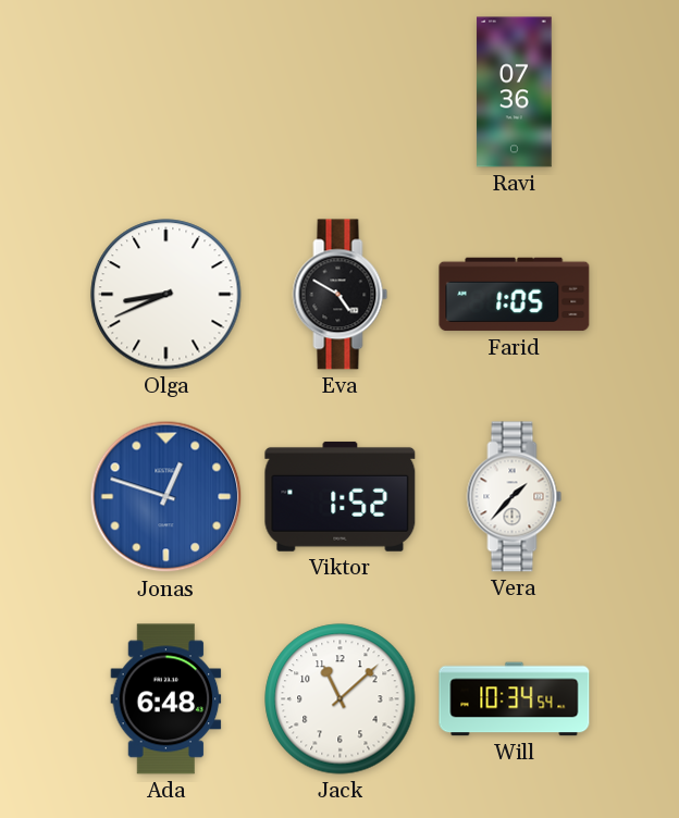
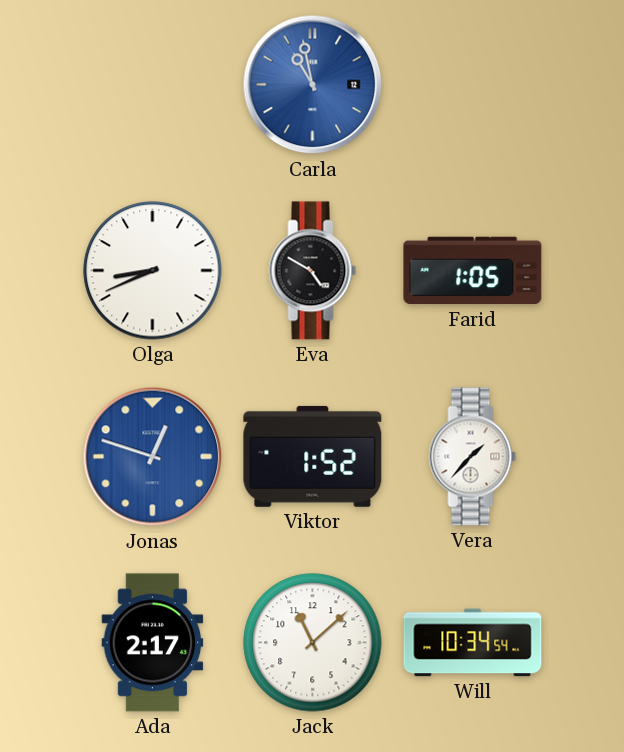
Carla: none -> 10:58
Ravi: 07:36 -> none
Ada: 6:48 -> 2:17
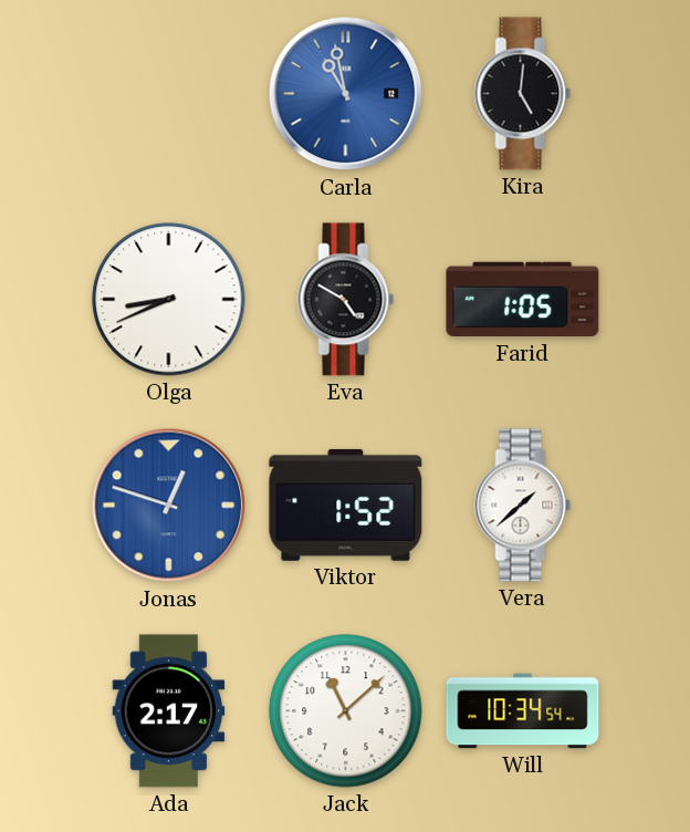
Kira: none -> 5:01
Vera: 1:37 -> 1:38
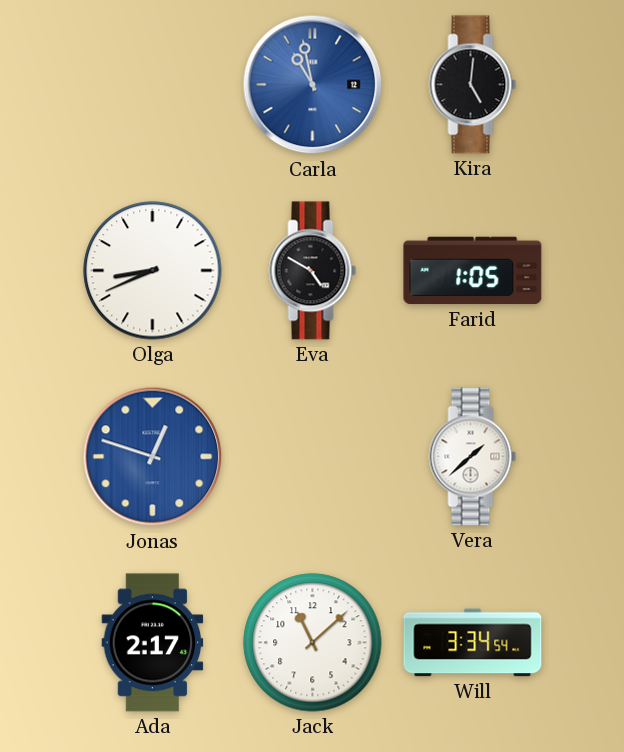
Viktor: 1:52 -> none
Will: 10:34 -> 3:34
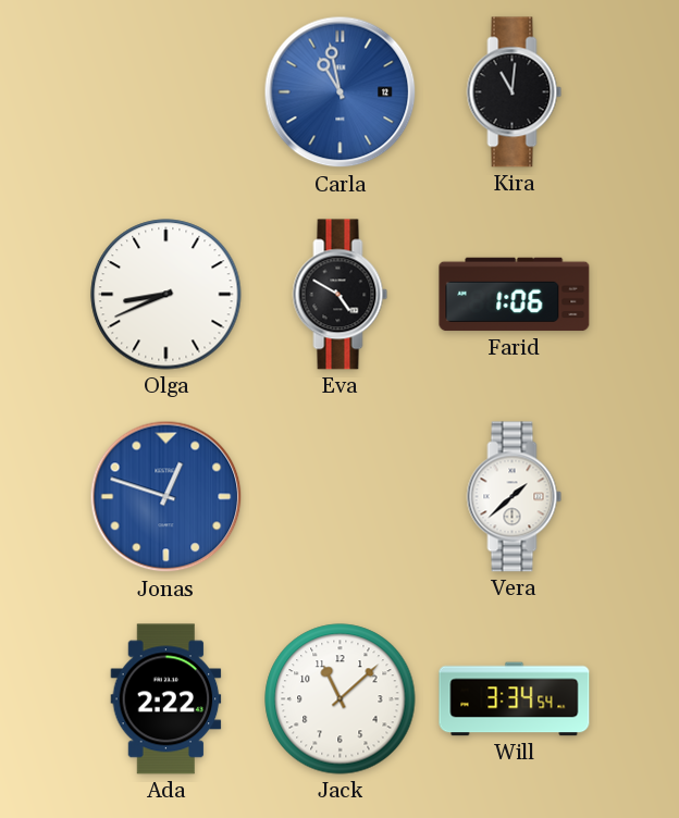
Kira: 5:01 -> 11:01
Farid: 1:05 -> 1:06
Ada: 2:17 -> 2:22
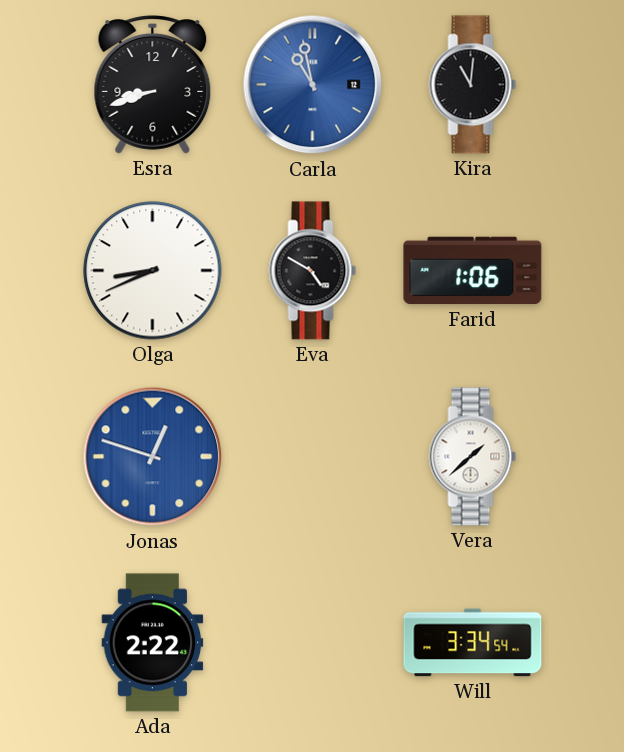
Esra: none -> 8:42
Jack: 11:08 -> none
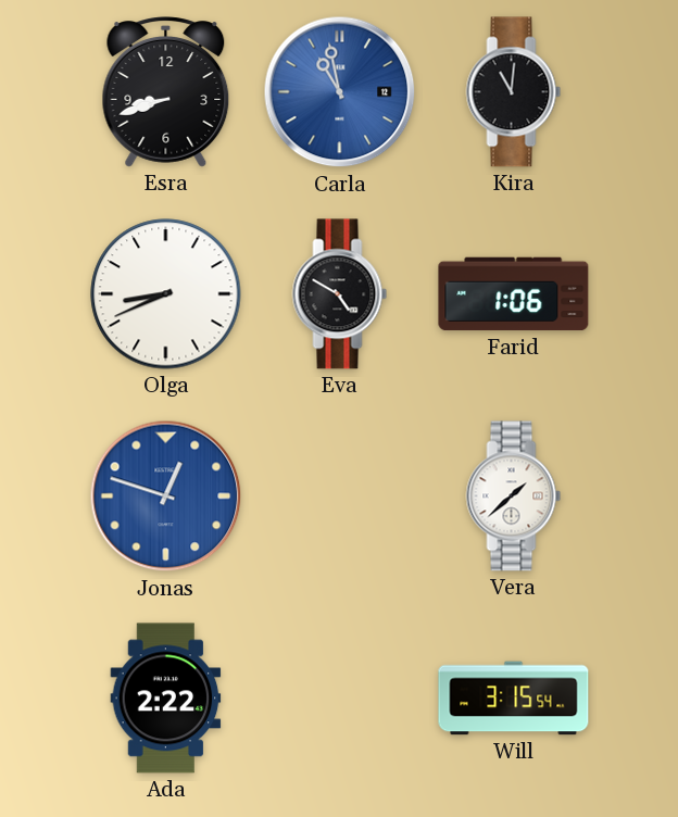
Will: 3:34 -> 3:15
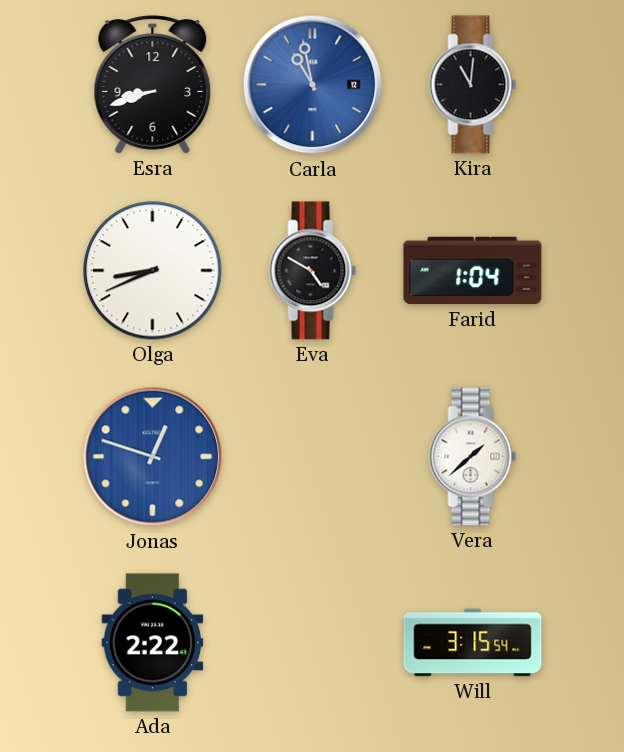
Farid: 1:06 -> 1:04
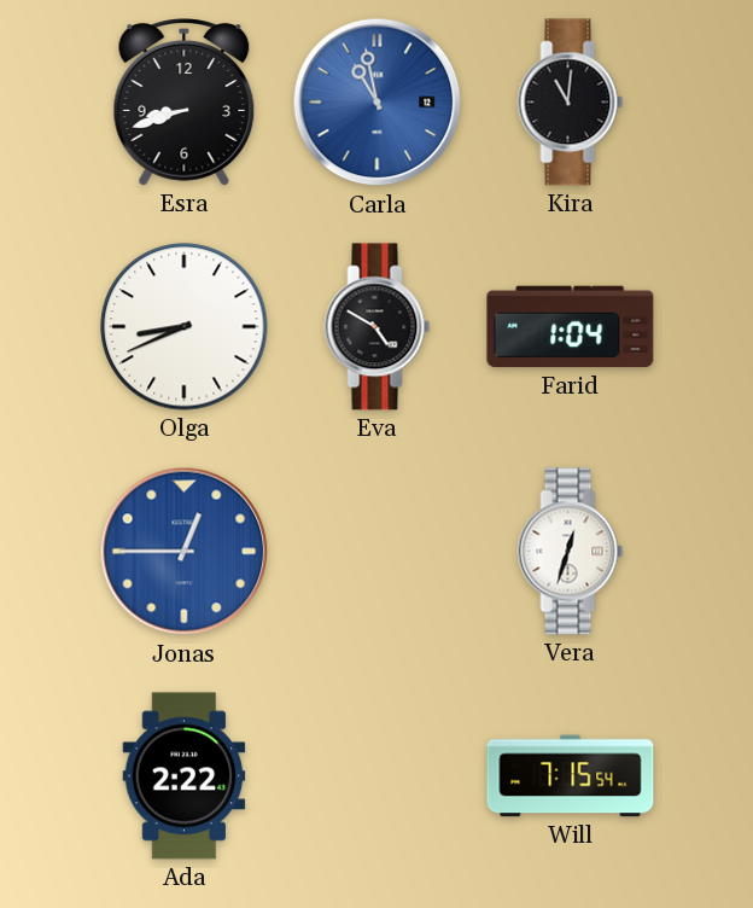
Jonas: 12:48 -> 12:45
Vera: 1:38 -> 12:33
Will: 3:15 -> 7:15
